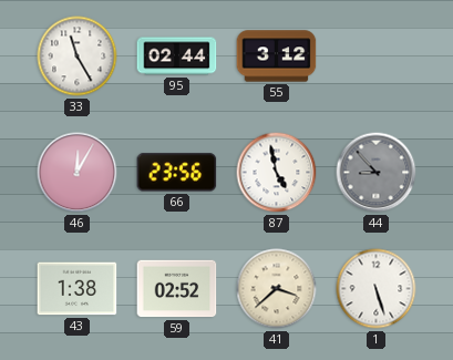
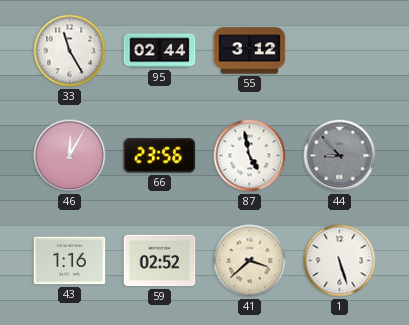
43: 1:38 -> 1:16
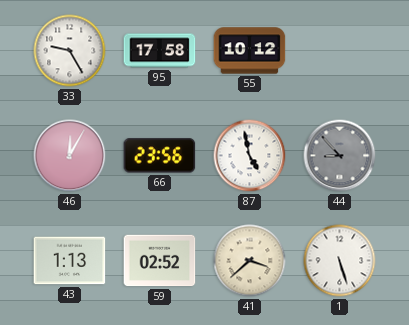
33: 11:25 -> 9:25
95: 02:44 -> 17:58
55: 3:12 -> 10:12
43: 1:16 -> 1:13
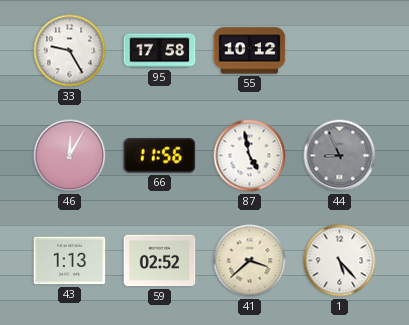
66: 23:56 -> 11:56
44: 8:53 -> 8:56
1: 5:27 -> 5:23
